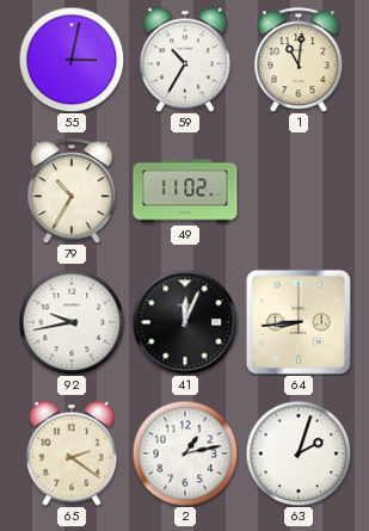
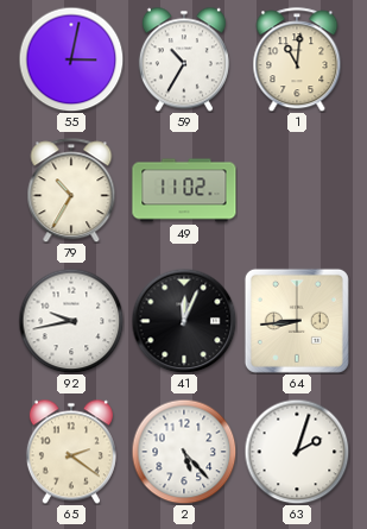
2: 1:13 -> 5:23
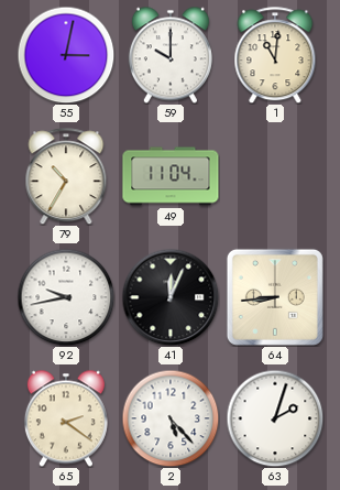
59: 10:35 -> 10:00
49: 11:02 -> 11:04
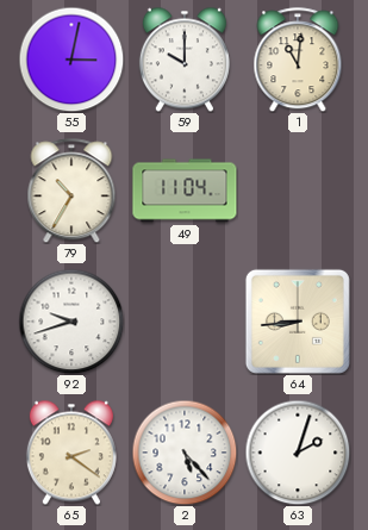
92: 9:43 -> 9:42
41: 12:04 -> none
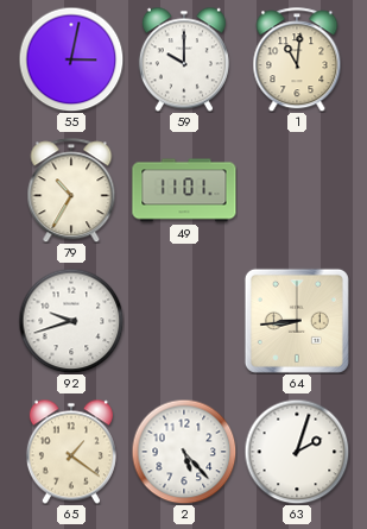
49: 11:04 -> 11:01
65: 2:21 -> 1:21
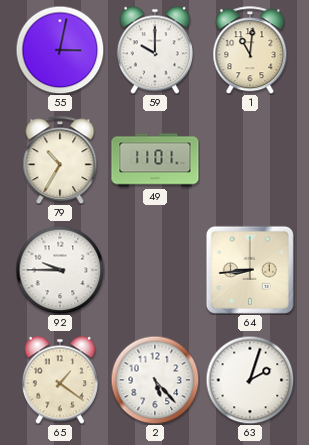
92: 9:42 -> 9:45
